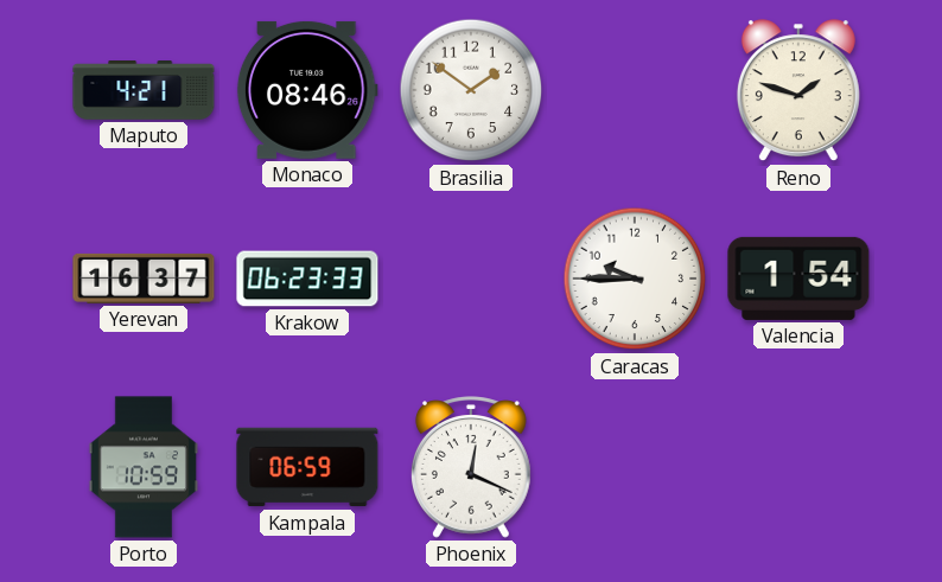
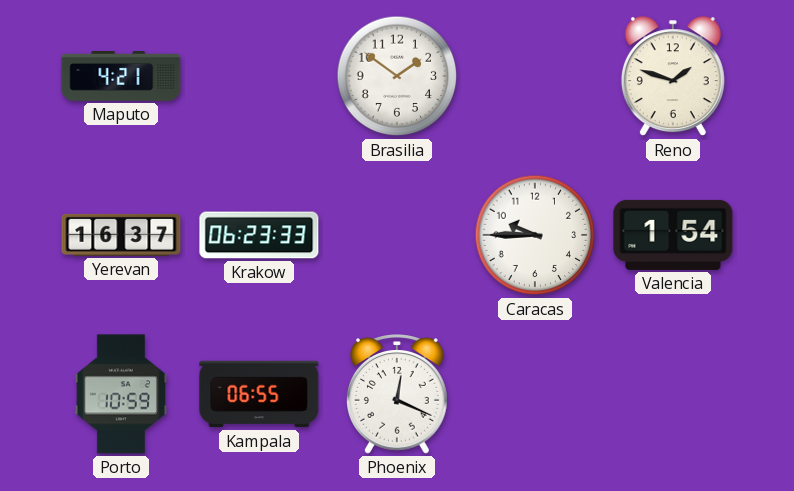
Monaco: 08:46 -> none
Kampala: 06:59 -> 06:55
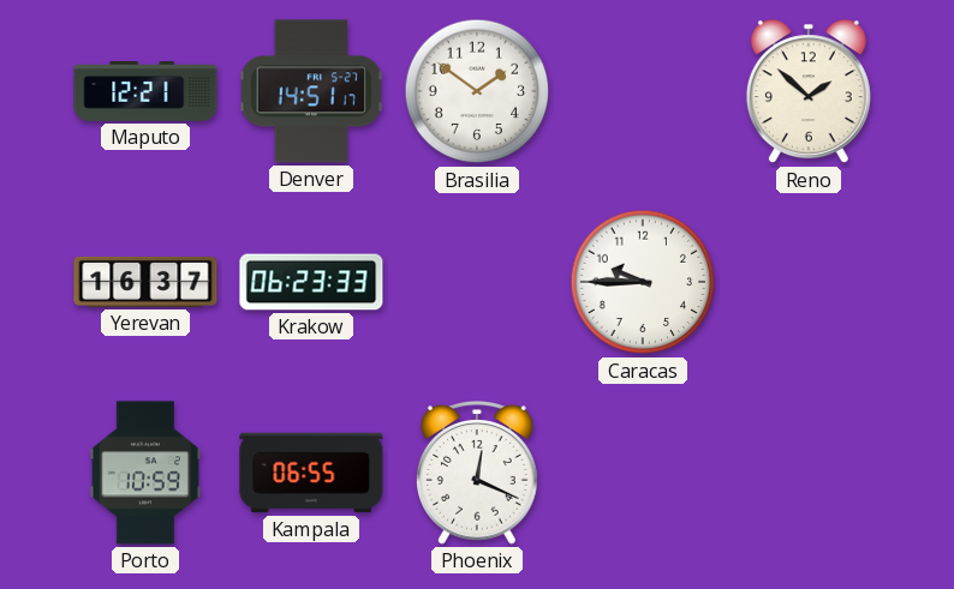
Maputo: 4:21 -> 12:21
Denver: none -> 14:51
Reno: 1:48 -> 1:52
Valencia: 1:54 -> none
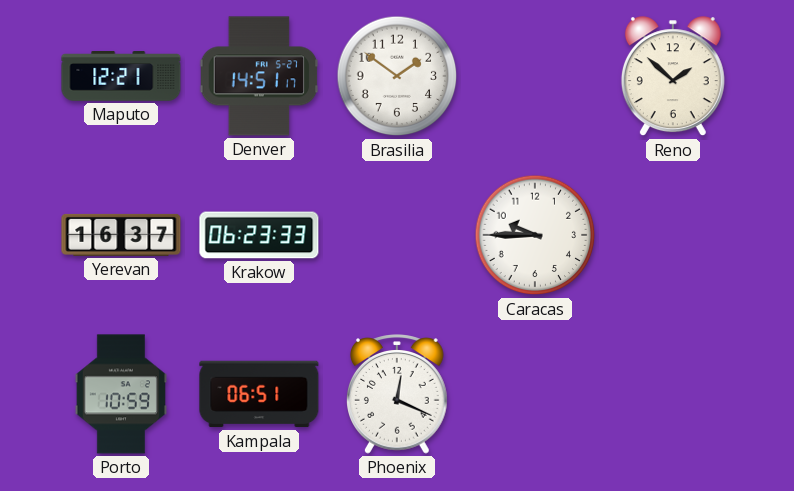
Kampala: 06:55 -> 06:51
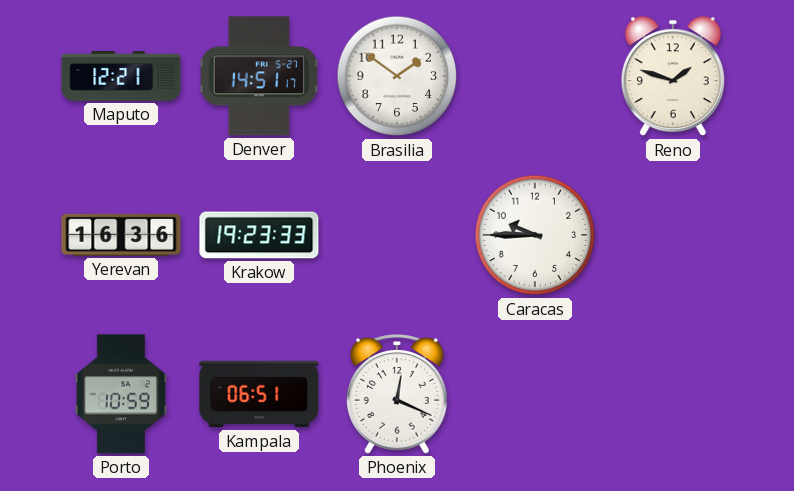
Reno: 1:52 -> 1:48
Yerevan: 16:37 -> 16:36
Krakow: 06:23 -> 19:23
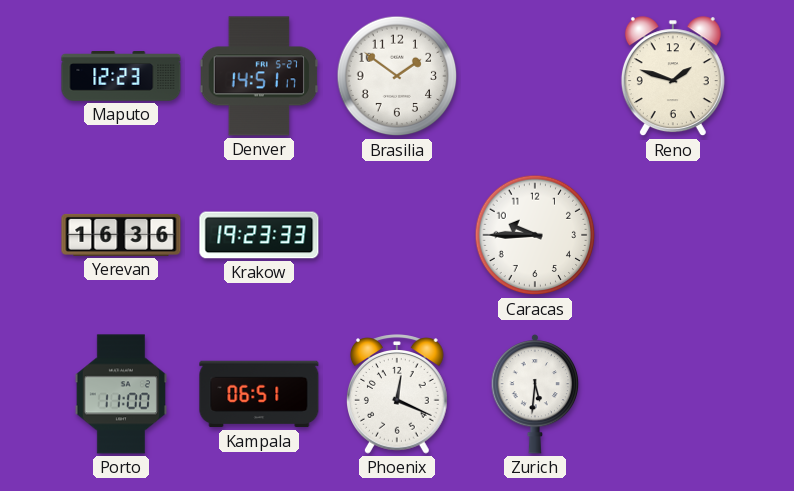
Maputo: 12:21 -> 12:23
Porto: 10:59 -> 11:00
Zurich: none -> 5:31
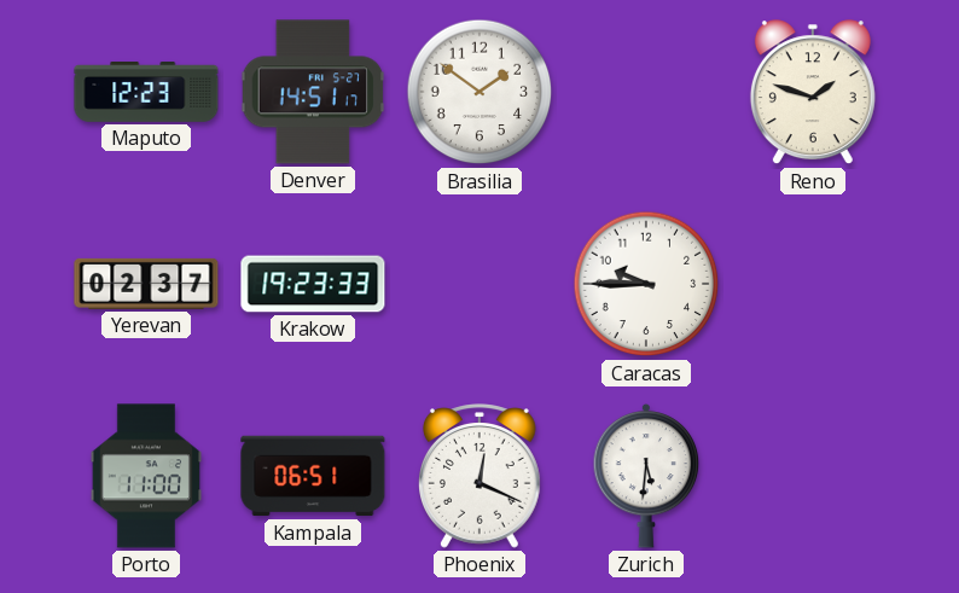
Yerevan: 16:36 -> 02:37
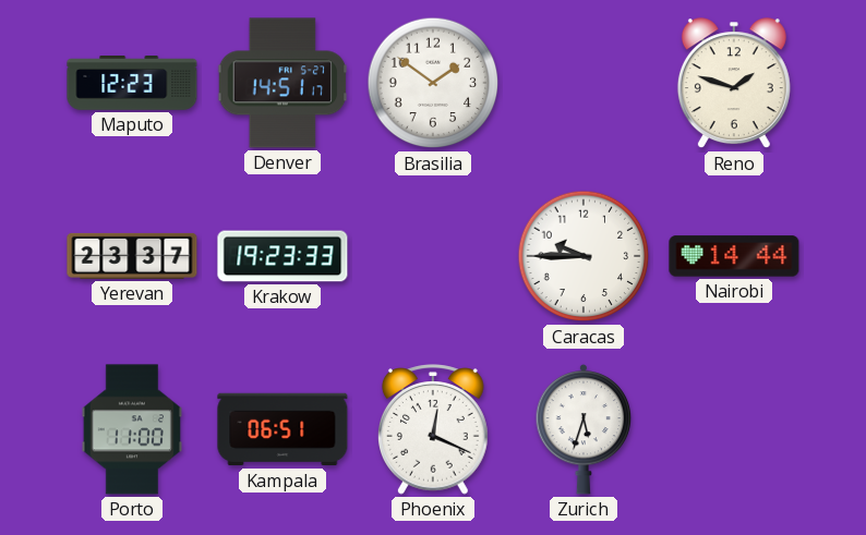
Yerevan: 02:37 -> 23:37
Nairobi: none -> 14:44
Zurich: 5:31 -> 5:33
